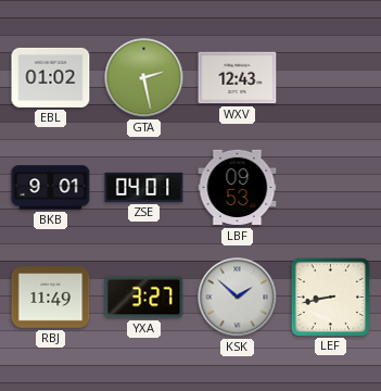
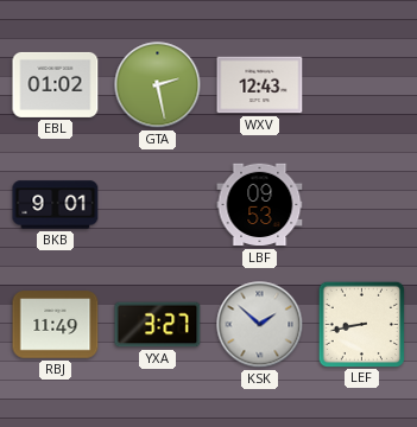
ZSE: 04:01 -> none
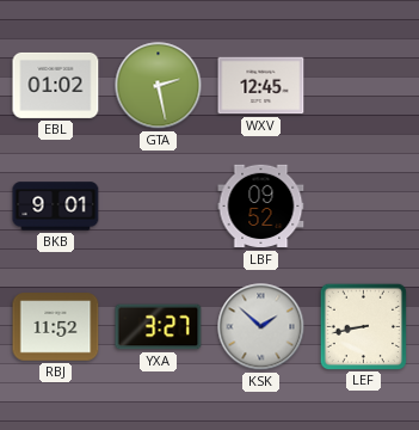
WXV: 12:43 -> 12:45
LBF: 09:53 -> 09:52
RBJ: 11:49 -> 11:52
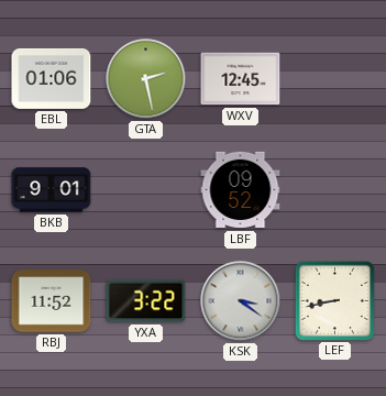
EBL: 01:02 -> 01:06
YXA: 3:27 -> 3:22
KSK: 1:52 -> 3:21
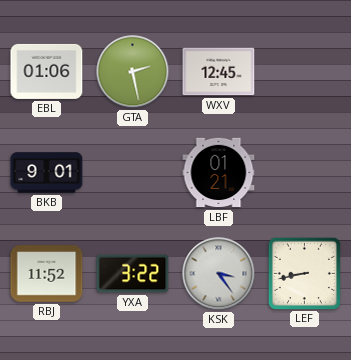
LBF: 09:52 -> 01:21
KSK: 3:21 -> 3:24
